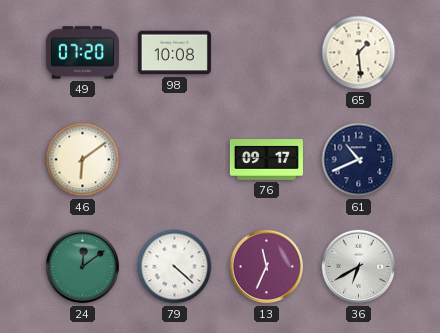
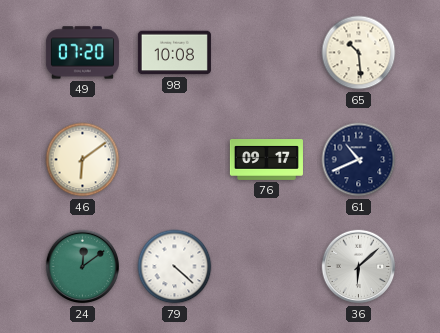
65: 1:29 -> 10:29
13: 11:34 -> none
36: 6:40 -> 6:08
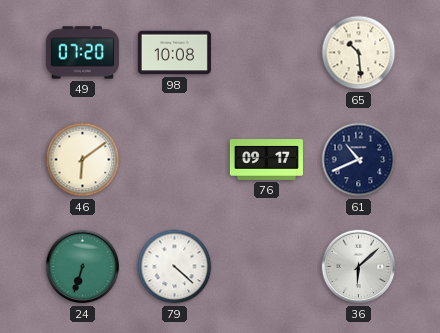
24: 12:09 -> 6:33
